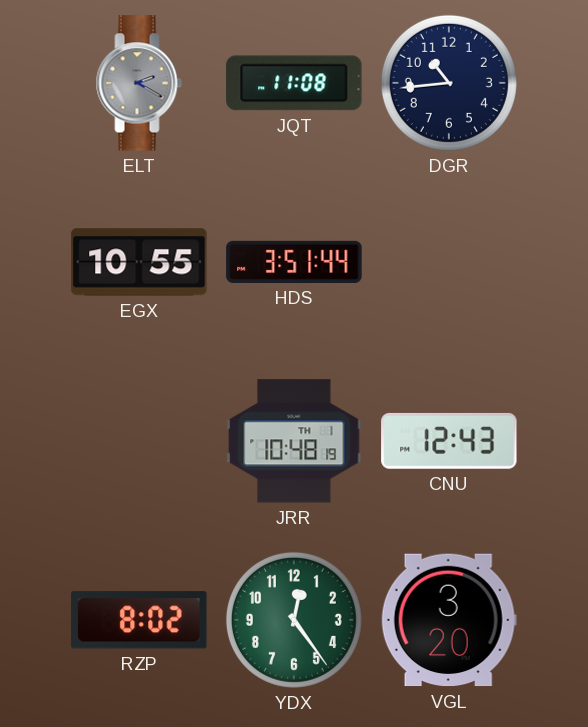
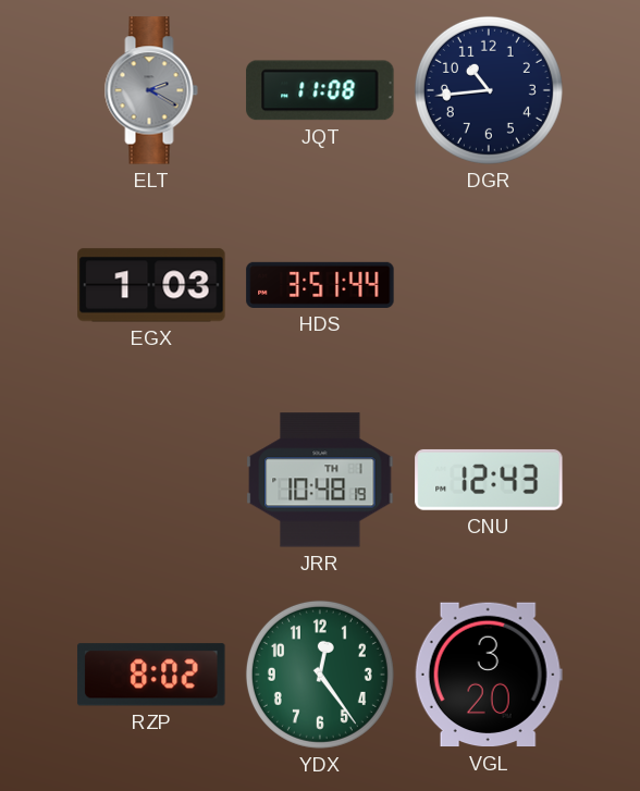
EGX: 10:55 -> 1:03
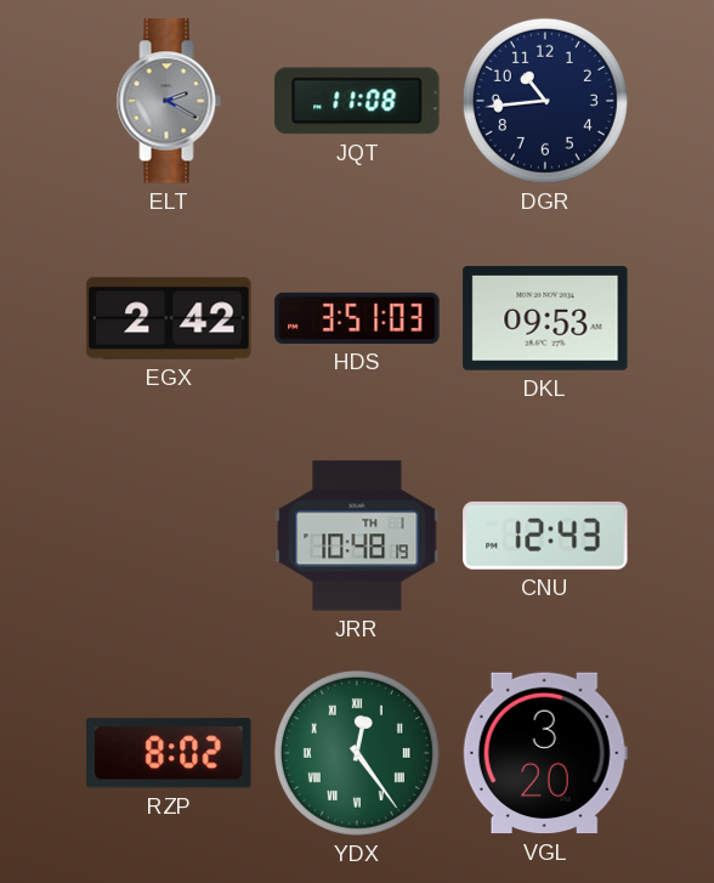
EGX: 1:03 -> 2:42
HDS: 3:51:44 -> 3:51:03
DKL: none -> 09:53
YDX numerals: Arabic -> Roman
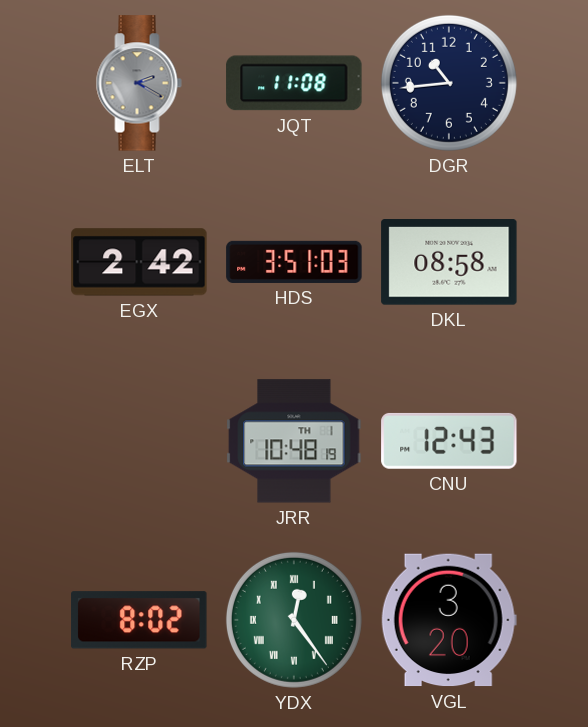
DKL: 09:53 -> 08:58
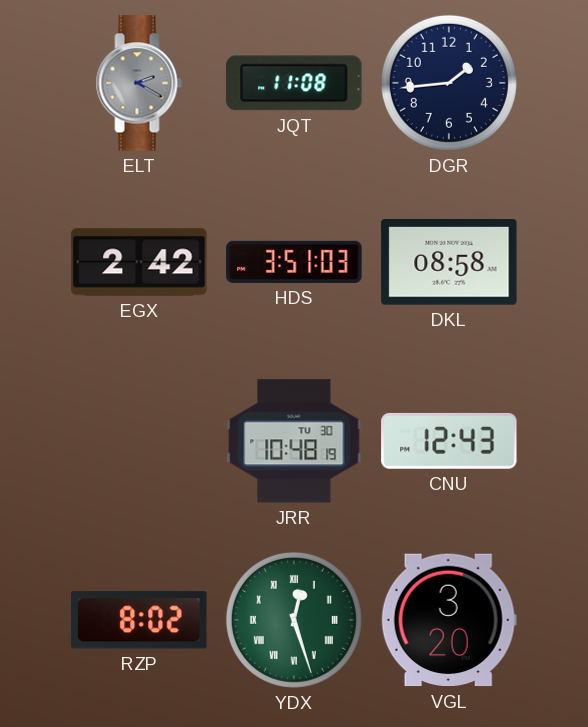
DGR: 10:44 -> 1:44
JRR date: TH 1 -> TU 30
YDX: 12:24 -> 12:27
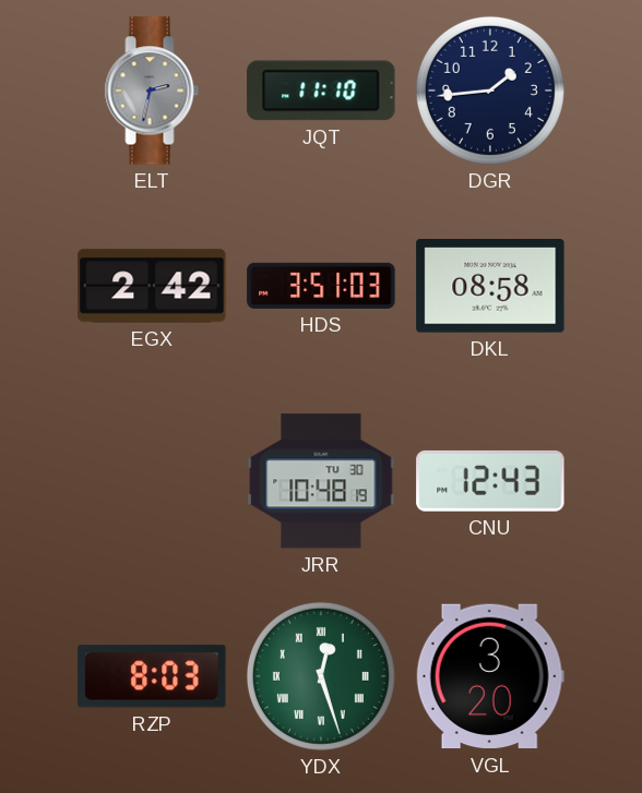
ELT: 2:20 -> 2:32
JQT: 11:08 -> 11:10
RZP: 8:02 -> 8:03
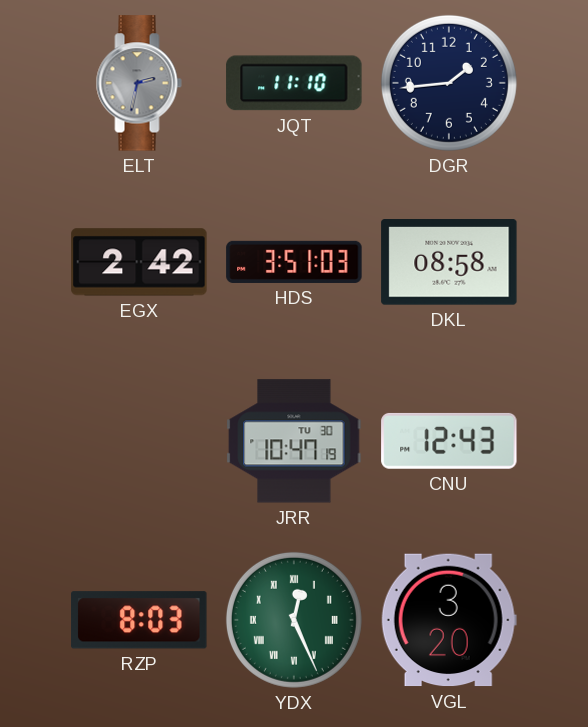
JRR: 10:48 -> 10:47
YDX: 12:27 -> 12:26
